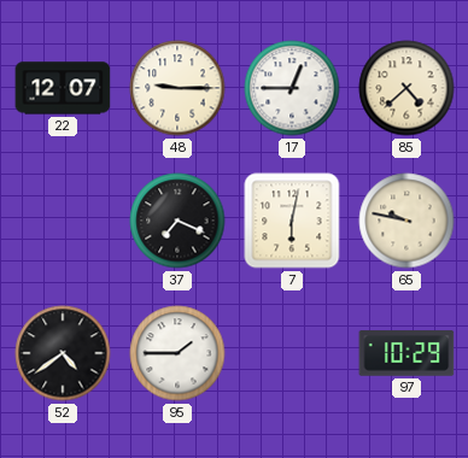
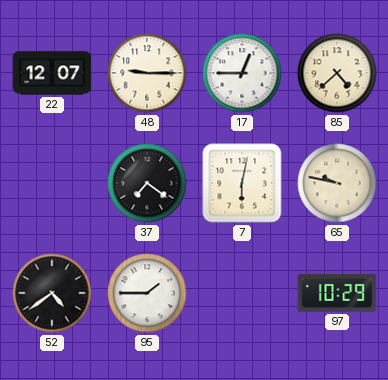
37: 7:19 -> 7:21
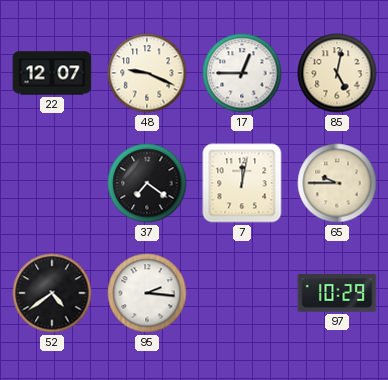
48: 9:15 -> 9:19
85: 4:38 -> 5:02
7: 6:02 -> 12:02
65: 9:47 -> 9:45
95: 1:45 -> 2:16
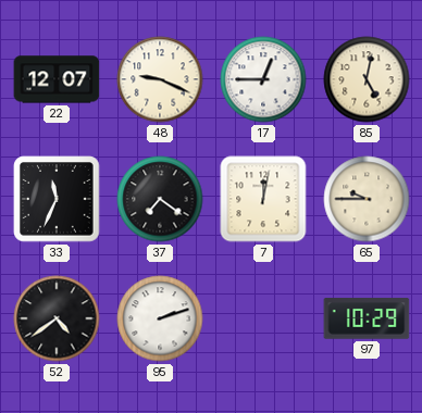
33: none -> 11:34
95: 2:16 -> 2:12
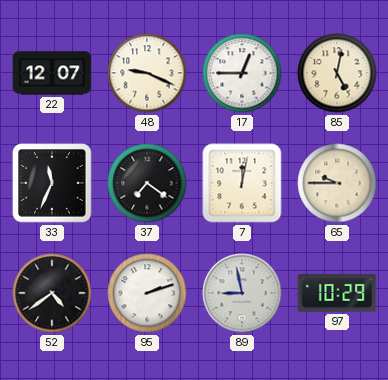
89: none -> 8:58
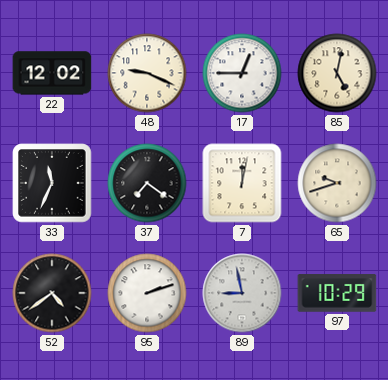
22: 12:07 -> 12:02
65: 9:45 -> 9:42
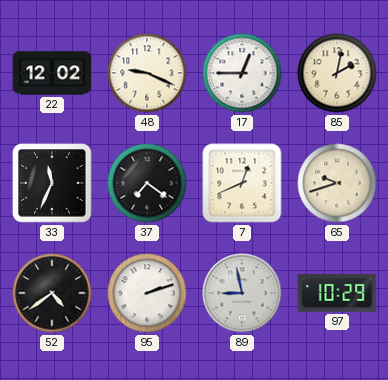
85: 5:02 -> 2:02
7: 12:02 -> 12:41
